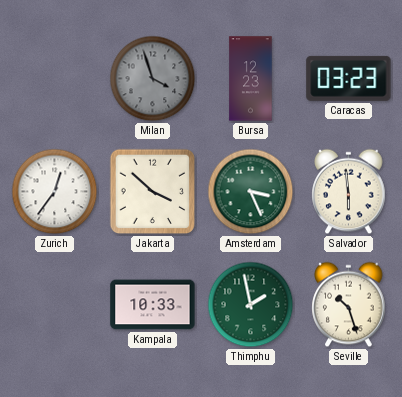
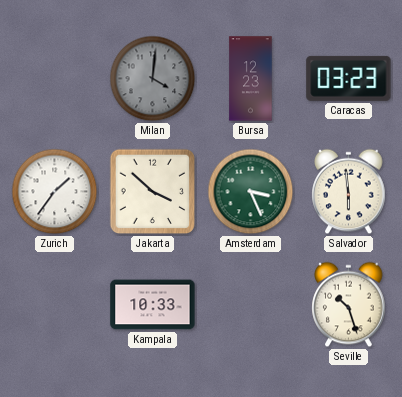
Milan: 3:57 -> 4:01
Zurich: 12:36 -> 1:36
Thimphu: 1:58 -> none
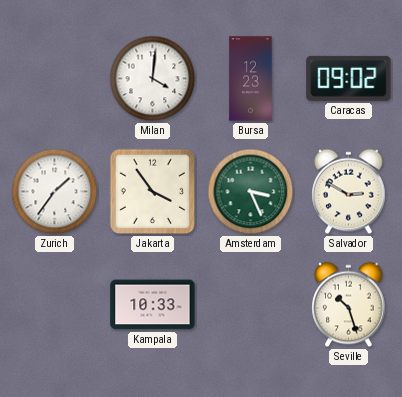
Milan dial: grey -> white
Caracas: 03:23 -> 09:02
Jakarta: 3:52 -> 3:54
Salvador: 5:59 -> 2:50
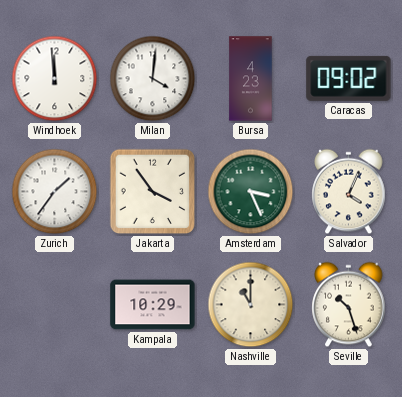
Windhoek: none -> 11:59
Bursa: 12:23 -> 4:23
Salvador: 2:50 -> 4:04
Kampala: 10:33 -> 10:29
Nashville: none -> 11:00
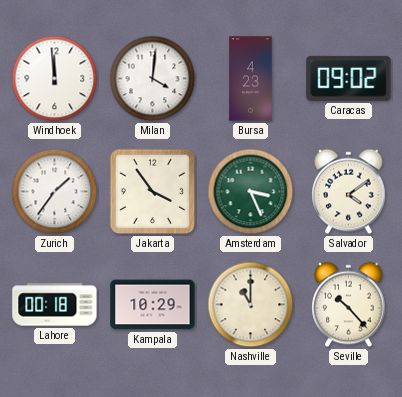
Salvador: 4:04 -> 4:09
Lahore: none -> 00:18
Seville: 10:27 -> 10:23
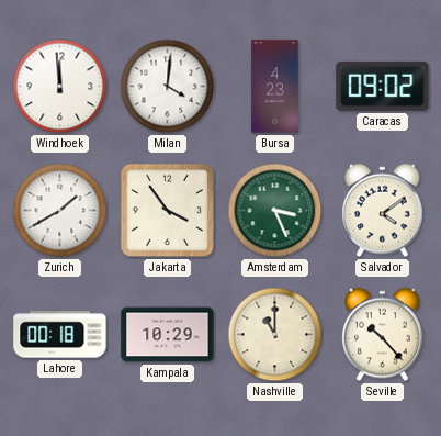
Zurich: 1:36 -> 1:40
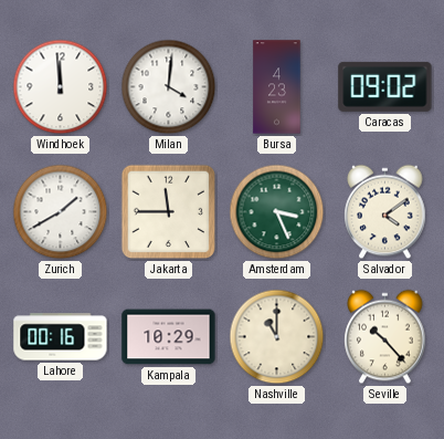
Jakarta: 3:54 -> 11:45
Lahore: 00:18 -> 00:16
